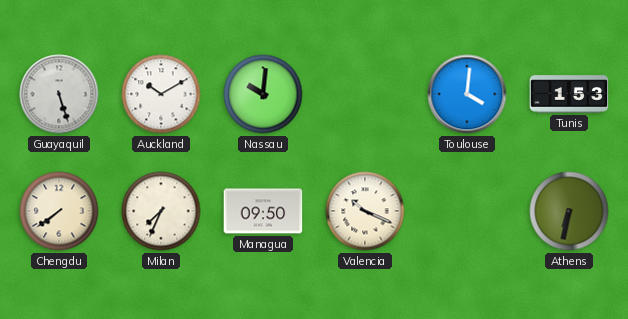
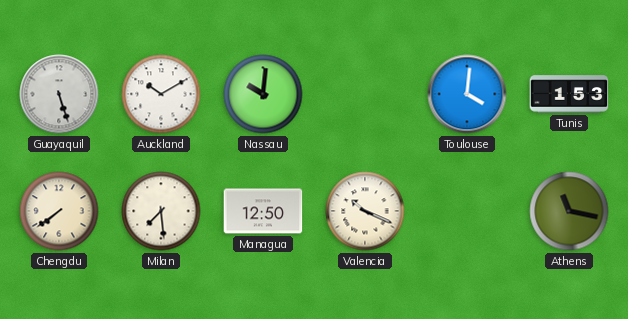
Milan: 7:34 -> 7:29
Managua: 09:50 -> 12:50
Athens: 6:32 -> 11:17
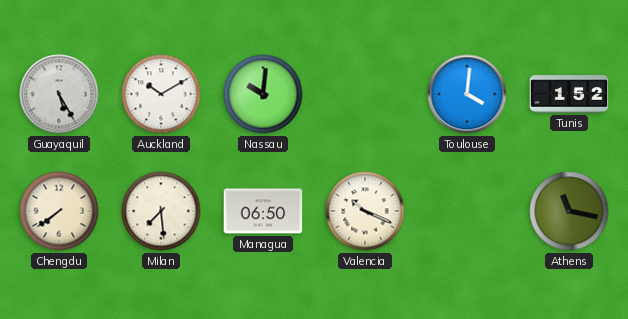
Guayaquil: 5:27 -> 5:25
Tunis: 1:53 -> 1:52
Managua: 12:50 -> 06:50
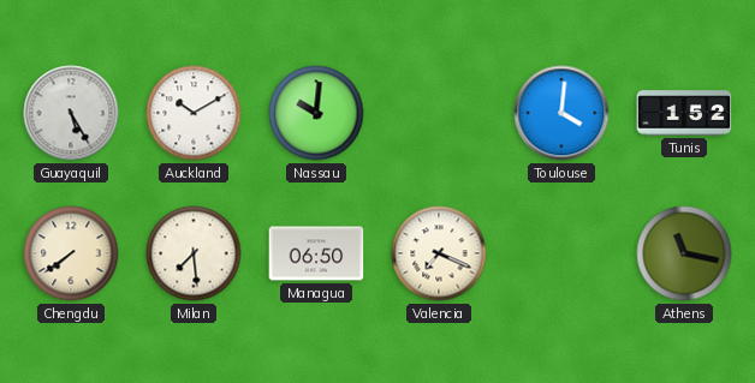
Valencia: 10:19 -> 7:19
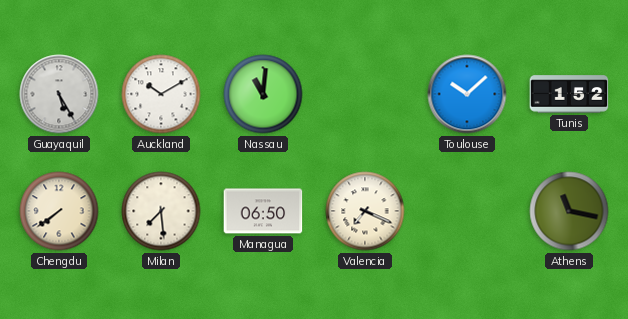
Nassau: 10:01 -> 11:01
Toulouse: 4:01 -> 10:08
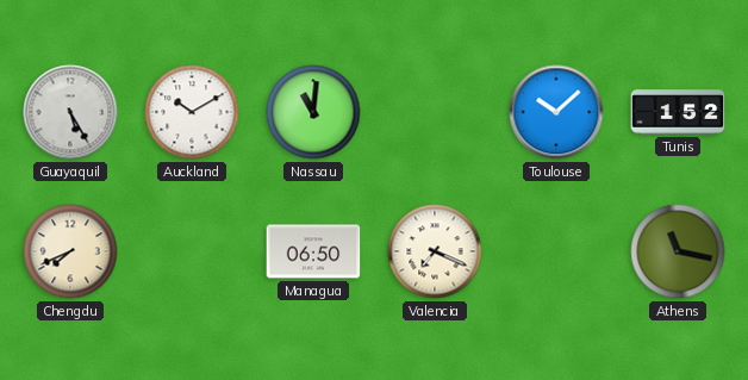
Chengdu: 7:39 -> 7:41
Milan: 7:29 -> none
